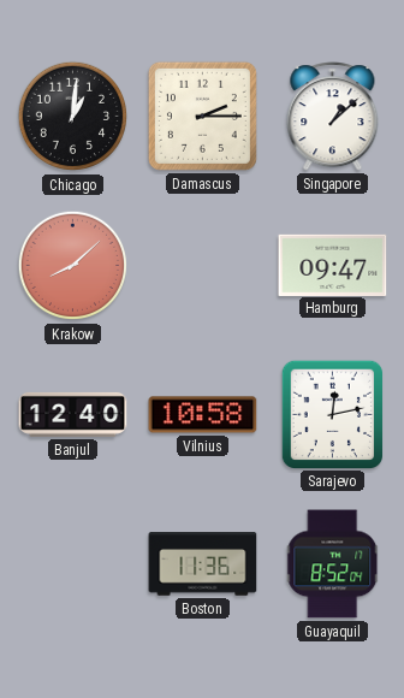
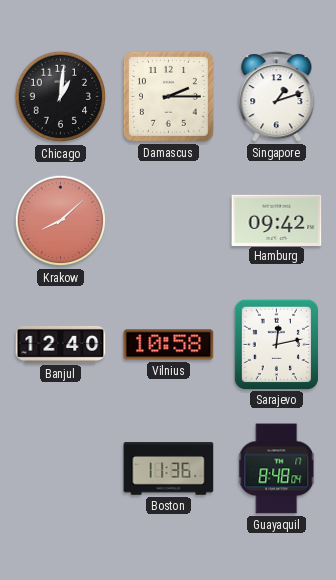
Singapore: 1:08 -> 1:12
Hamburg: 09:47 -> 09:42
Guayaquil: 8:52 -> 8:48
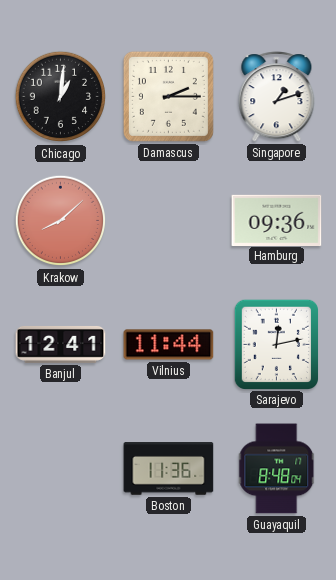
Hamburg: 09:42 -> 09:36
Banjul: 12:40 -> 12:41
Vilnius: 10:58 -> 11:44
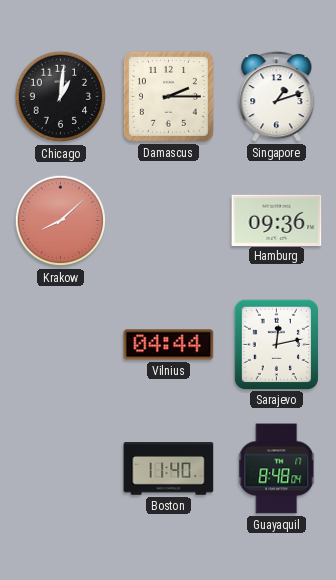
Banjul: 12:41 -> none
Vilnius: 11:44 -> 04:44
Boston: 11:36 -> 11:40
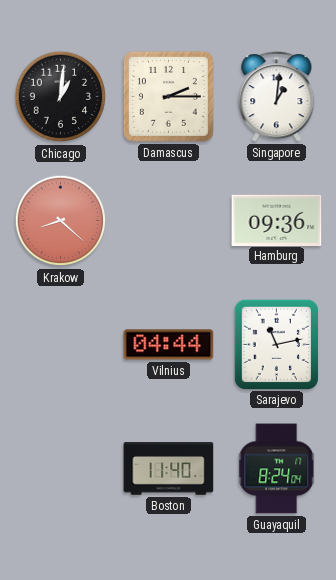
Singapore: 1:12 -> 1:01
Krakow: 8:08 -> 8:22
Sarajevo: 12:13 -> 11:13
Guayaquil: 8:48 -> 8:24
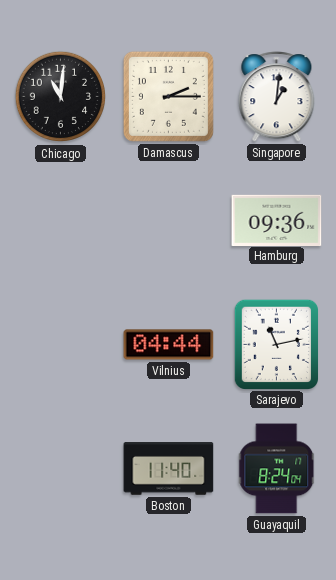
Chicago: 1:01 -> 11:01
Krakow: 8:22 -> none
